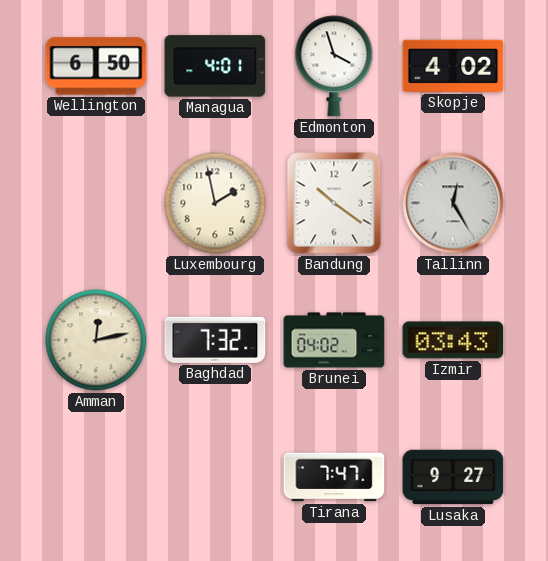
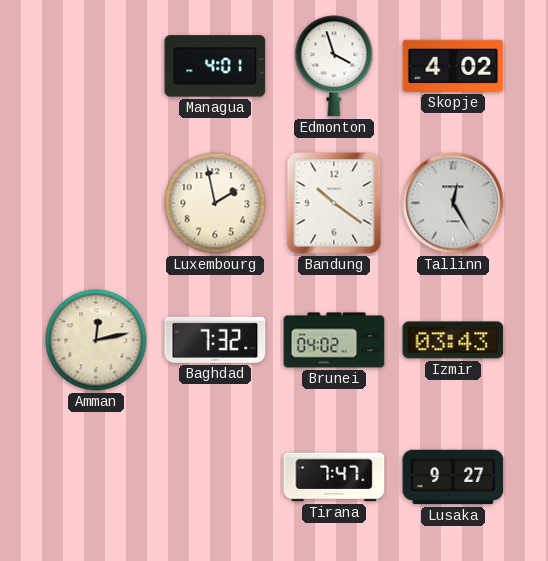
Wellington: 6:50 -> none
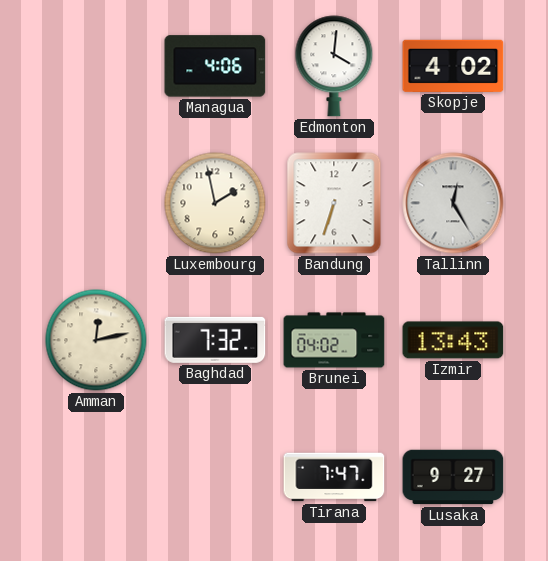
Managua: 4:01 -> 4:06
Edmonton: 3:57 -> 4:01
Bandung: 10:21 -> 6:33
Izmir: 03:43 -> 13:43
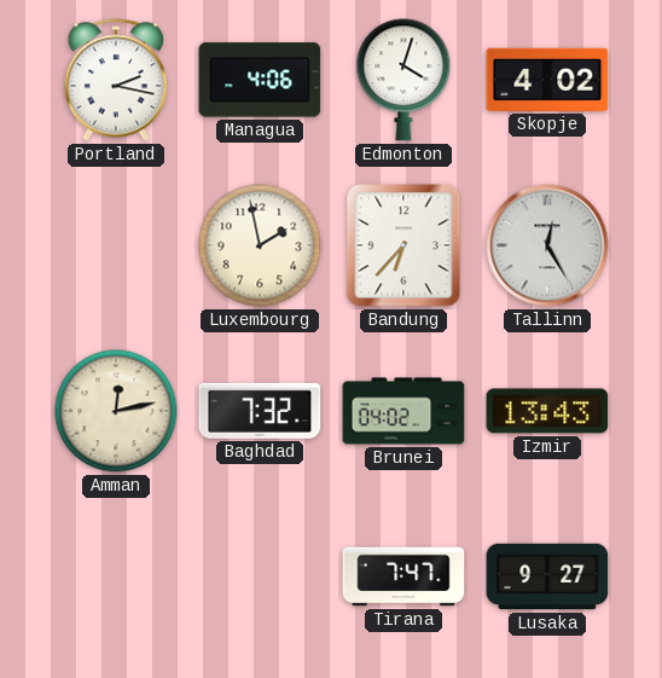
Portland: none -> 2:17
Edmonton: 4:01 -> 4:03
Bandung: 6:33 -> 6:37
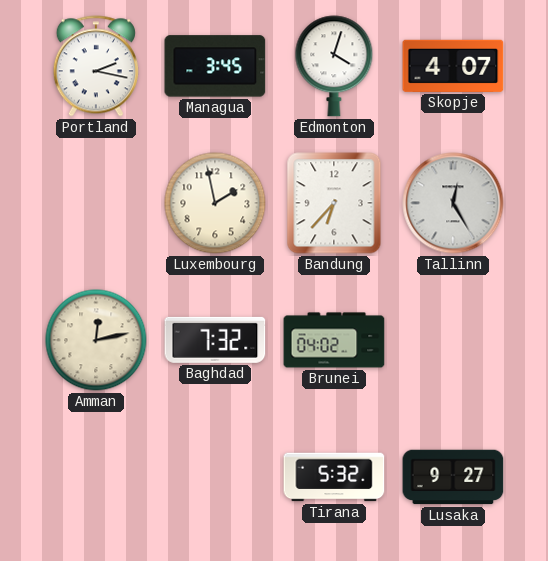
Managua: 4:06 -> 3:45
Skopje: 4:02 -> 4:07
Izmir: 13:43 -> none
Tirana: 7:47 -> 5:32
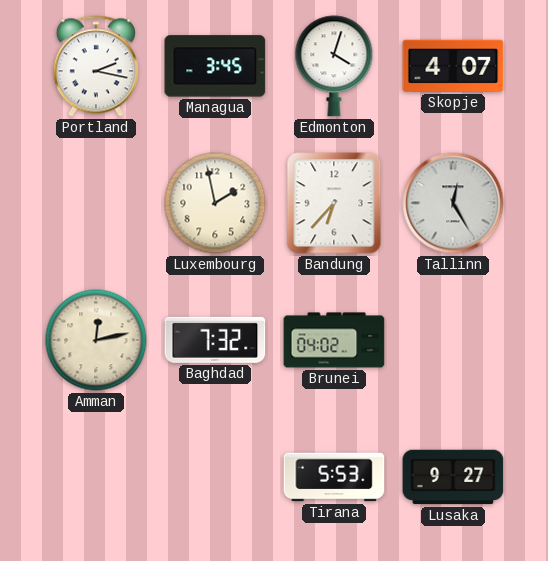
Tirana: 5:32 -> 5:53
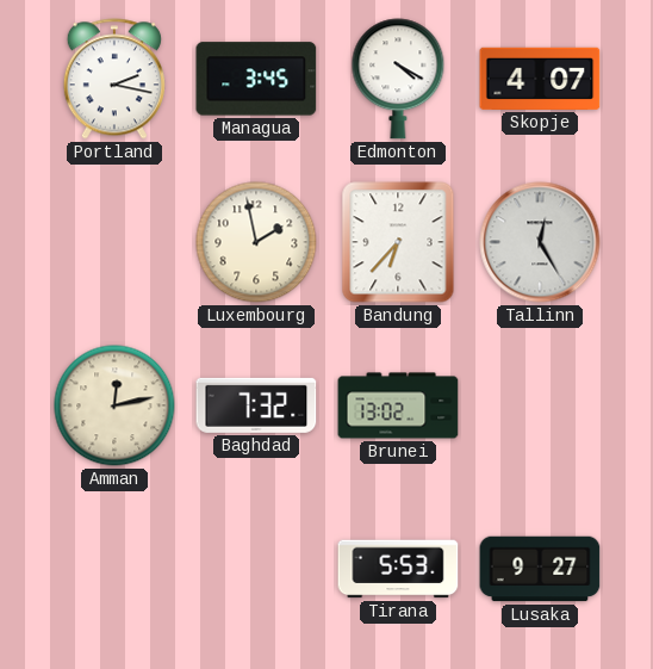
Edmonton: 4:03 -> 4:20
Brunei: 04:02 -> 13:02
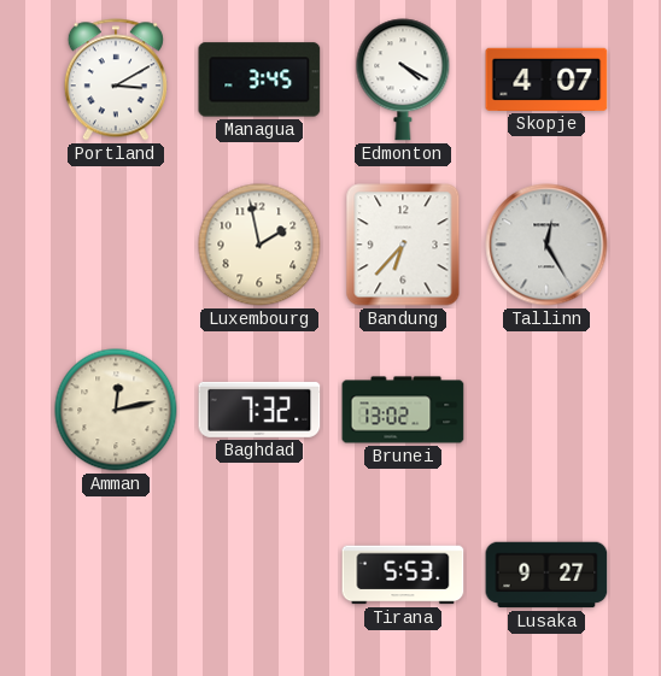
Portland: 2:17 -> 3:10
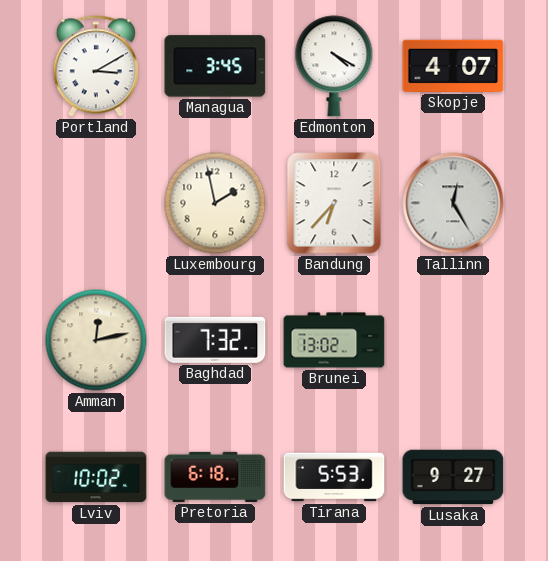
Lviv: none -> 10:02
Pretoria: none -> 6:18
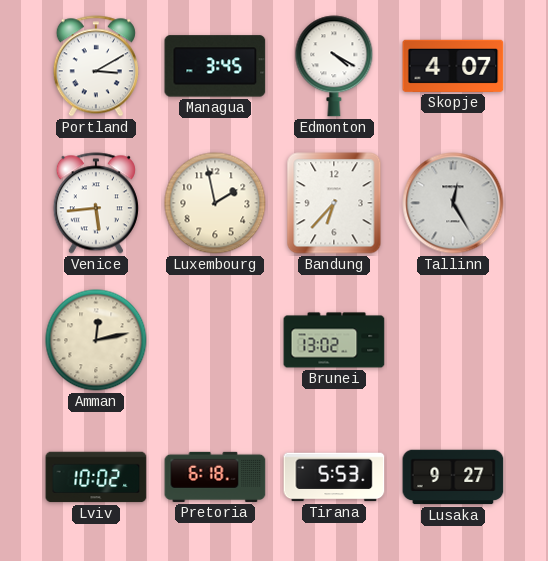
Venice: none -> 5:44
Baghdad: 7:32 -> none
